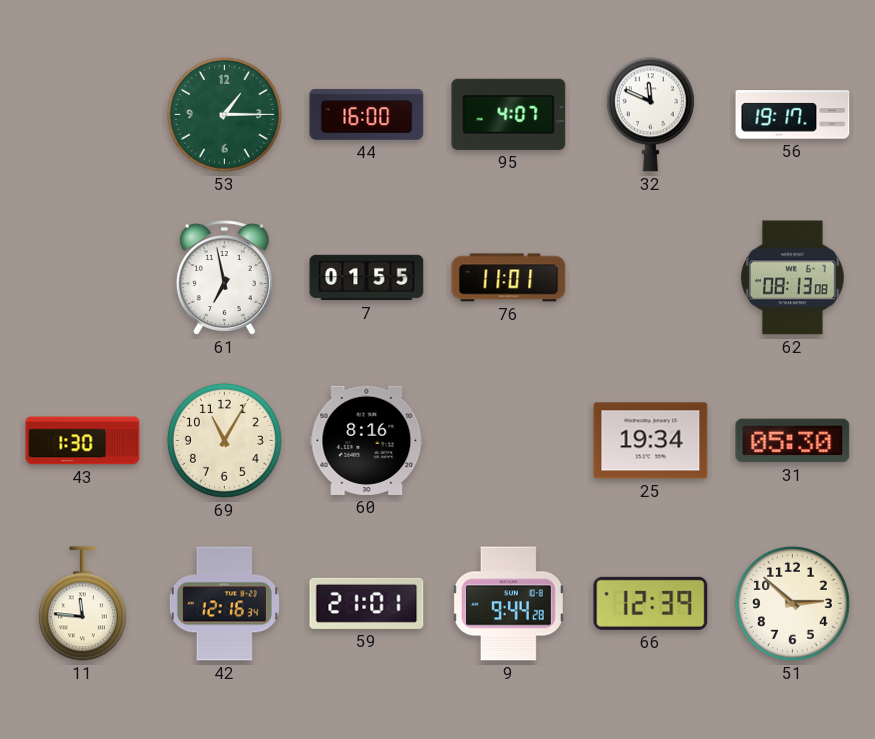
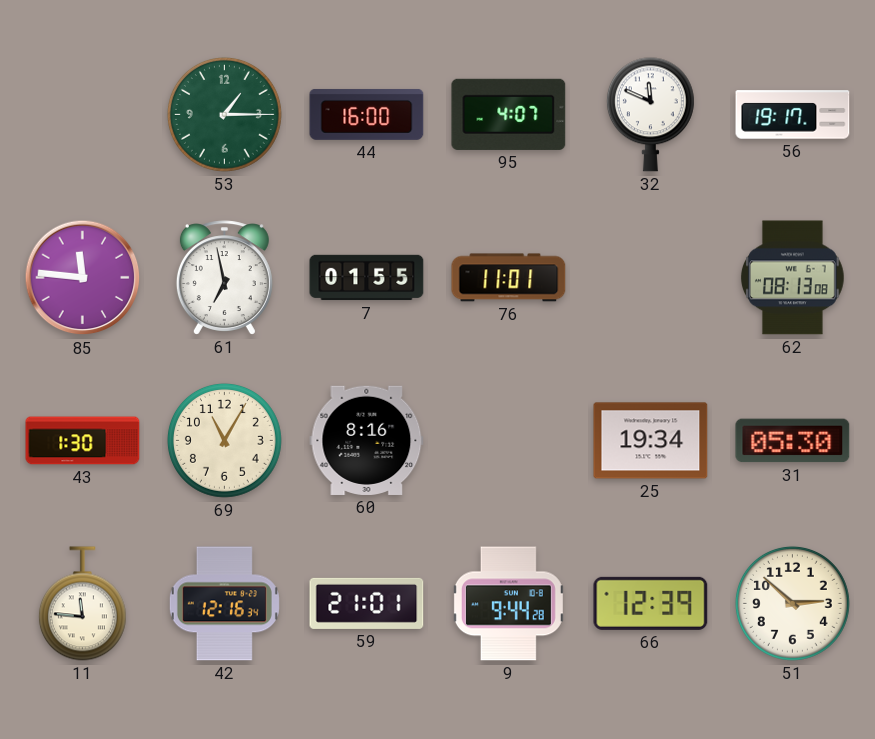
85: none -> 11:46
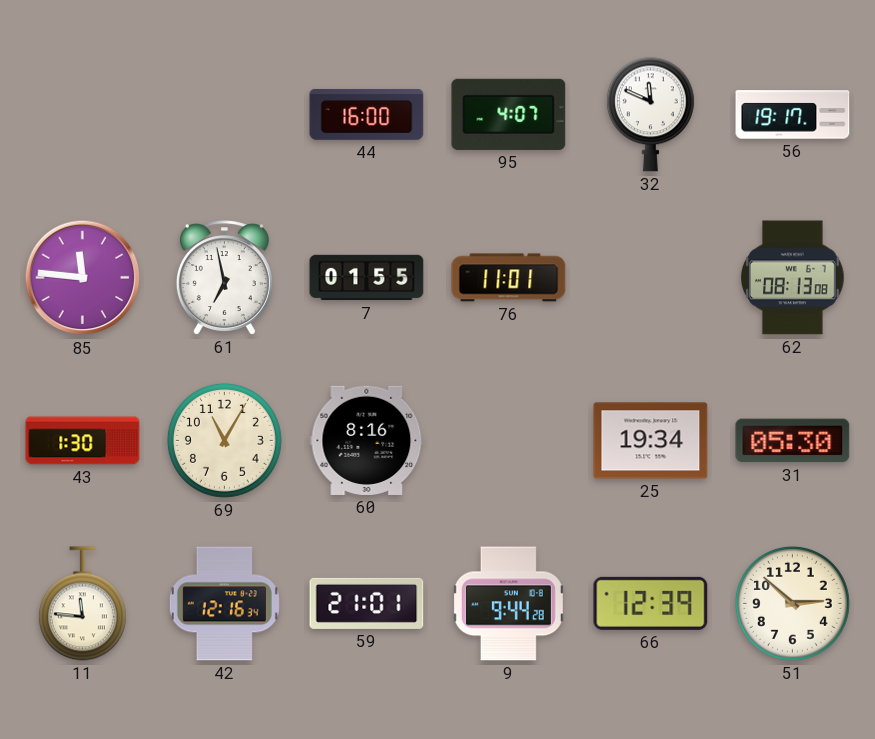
53: 1:15 -> none
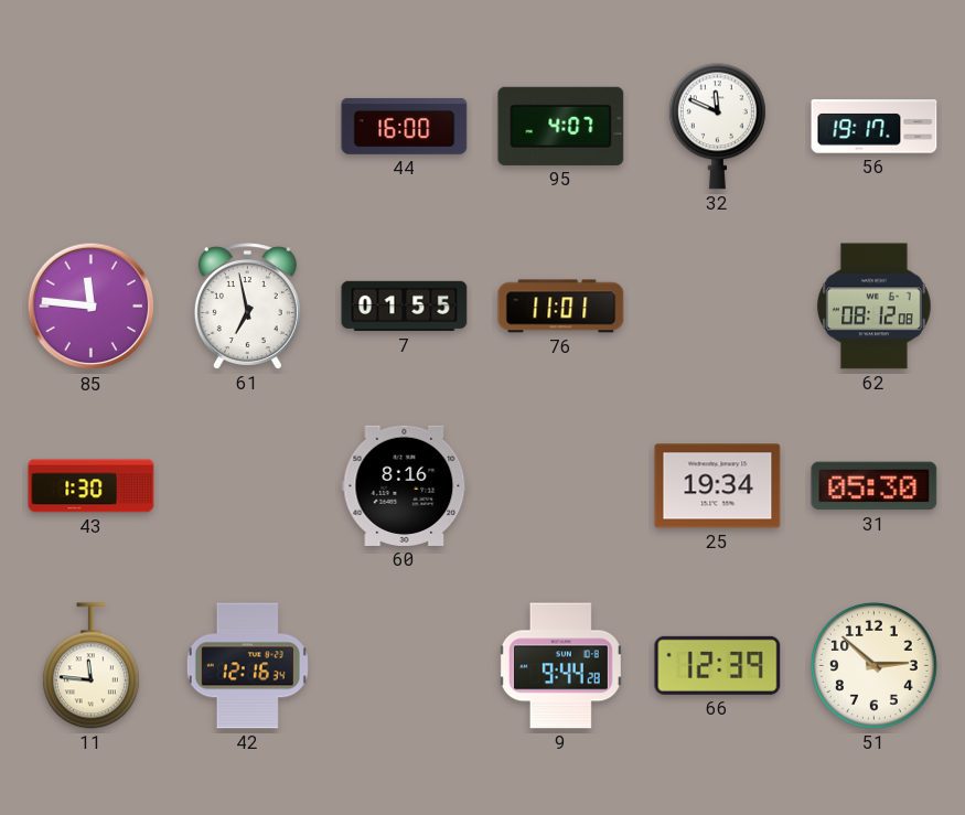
62: 08:13 -> 08:12
69: 11:05 -> none
59: 21:01 -> none
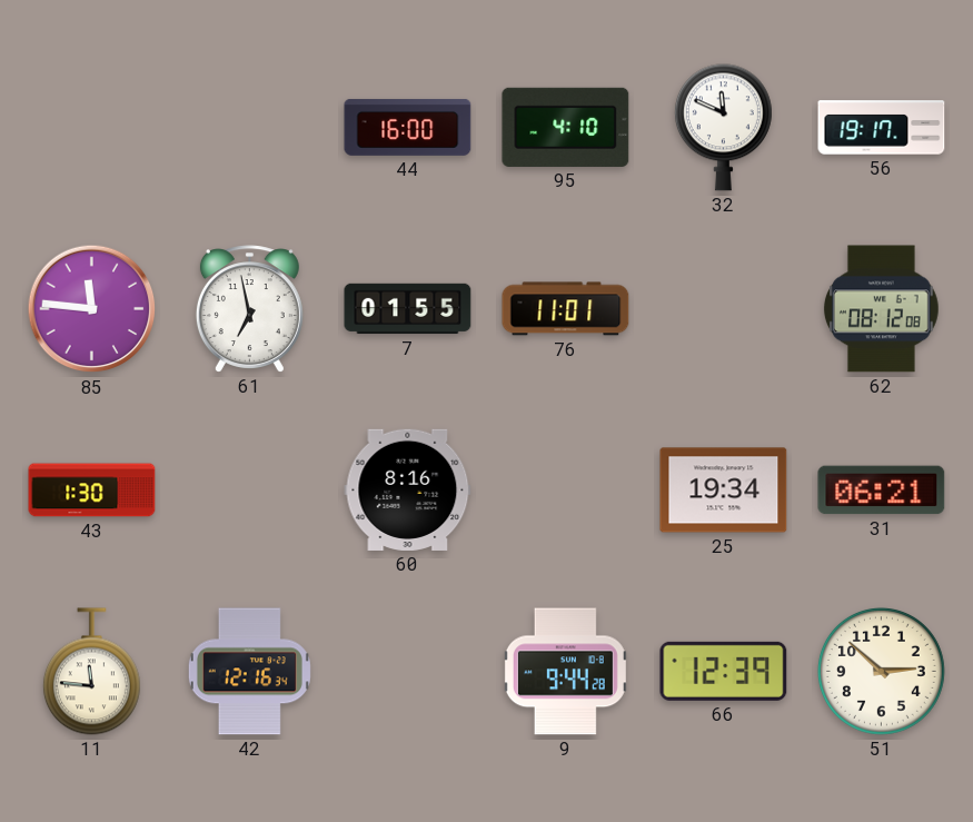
95: 4:07 -> 4:10
31: 05:30 -> 06:21
